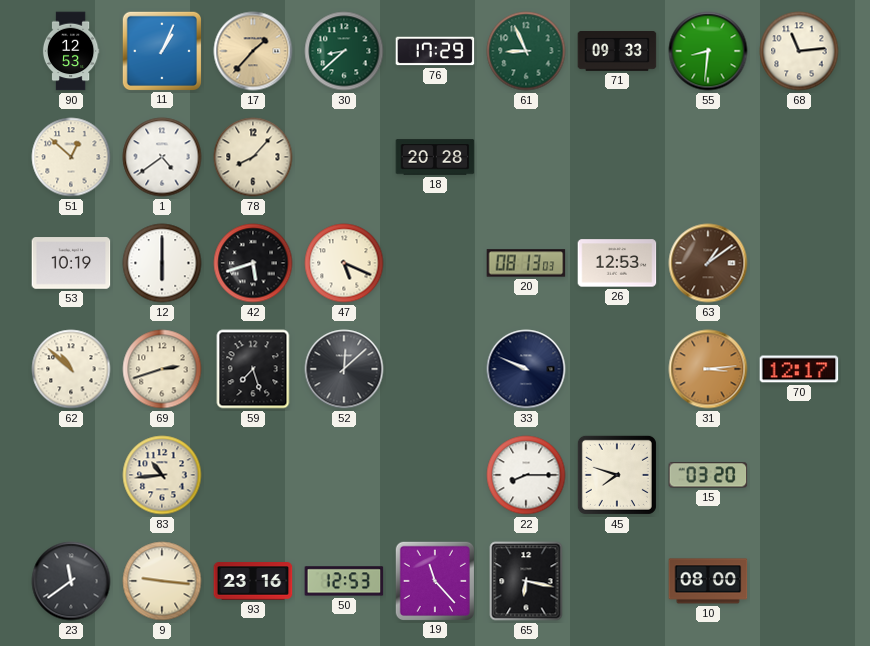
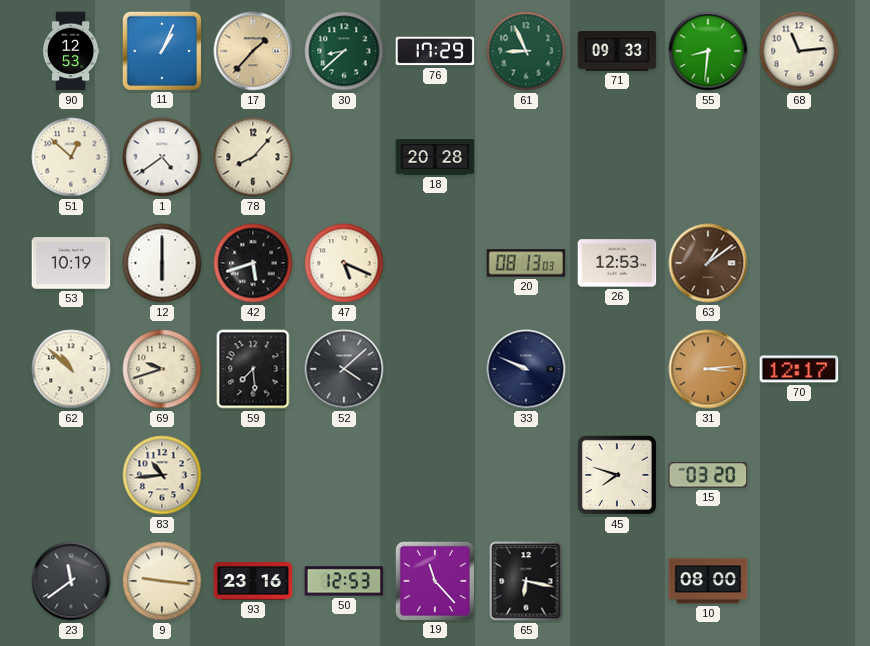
69: 2:42 -> 9:42
59: 7:27 -> 7:29
52: 12:08 -> 4:08
22: 8:15 -> none
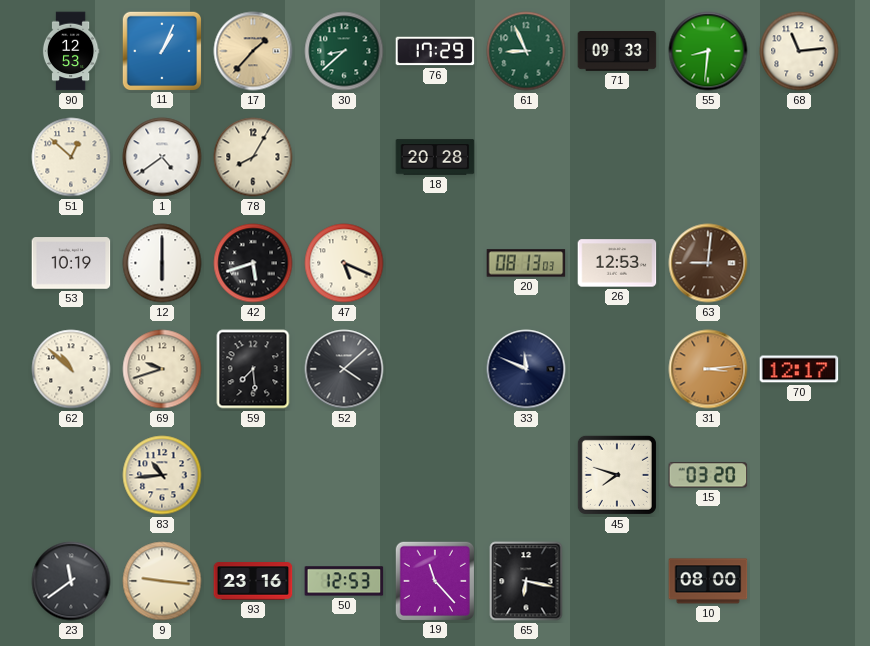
78: 8:07 -> 8:05
63: 1:09 -> 9:01
33: 9:49 -> 11:49
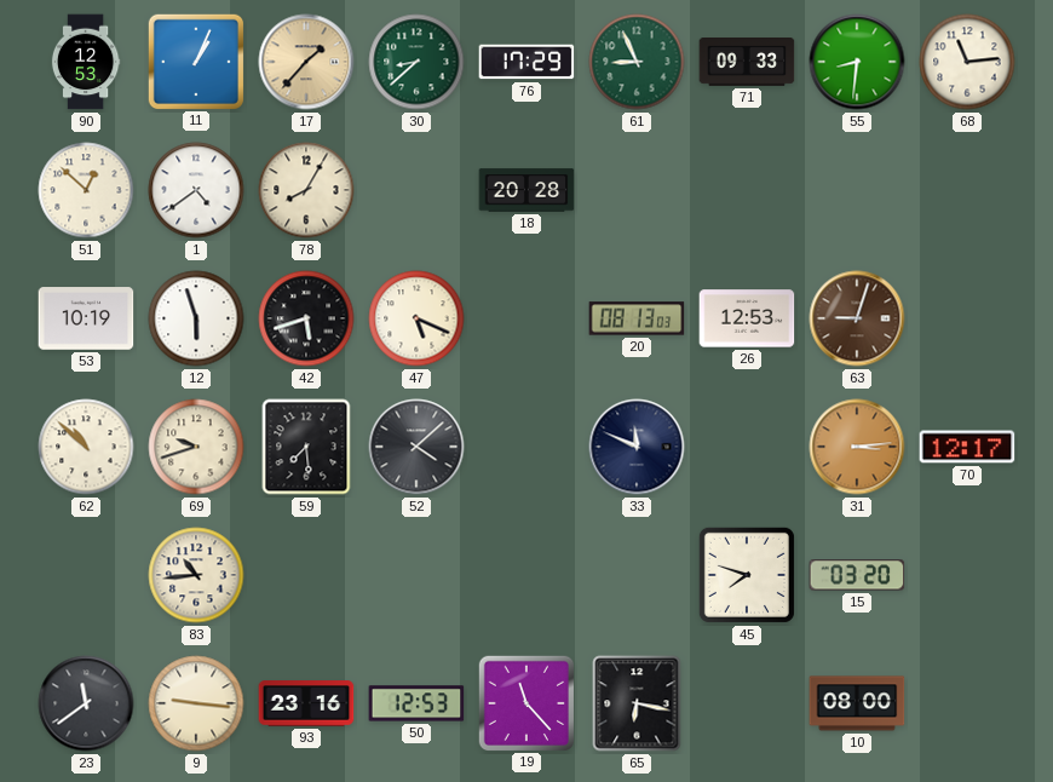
12: 6:00 -> 5:57
63: 9:01 -> 9:03
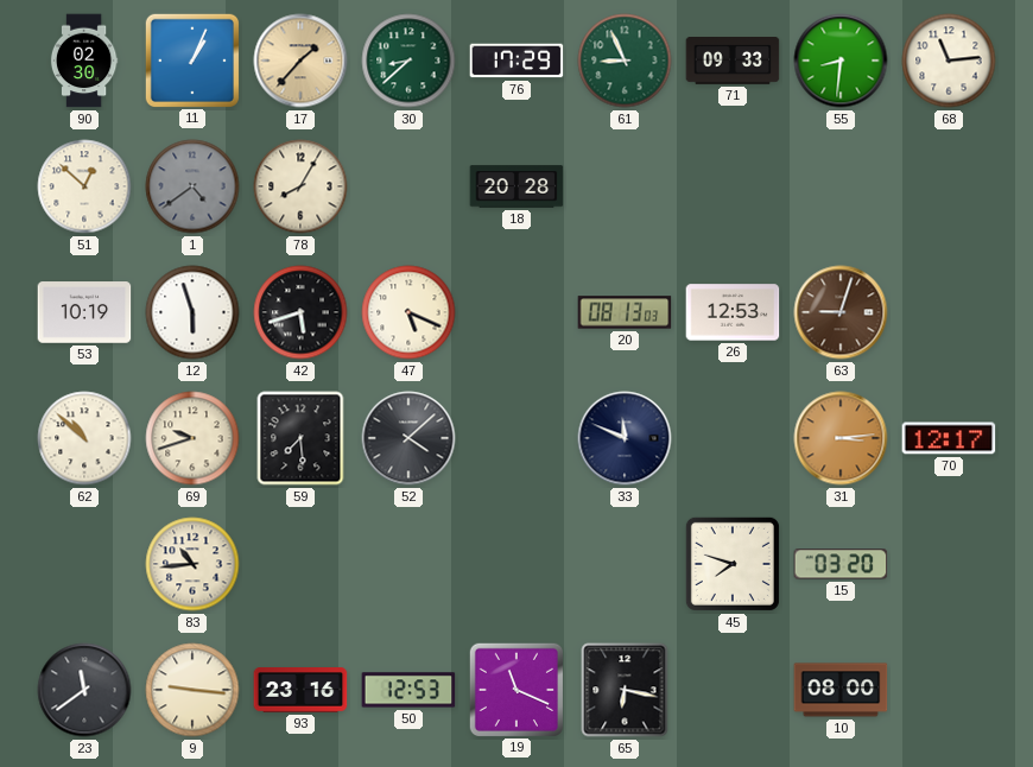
90: 12:53 -> 02:30
1 dial: white -> grey
19: 11:23 -> 11:19
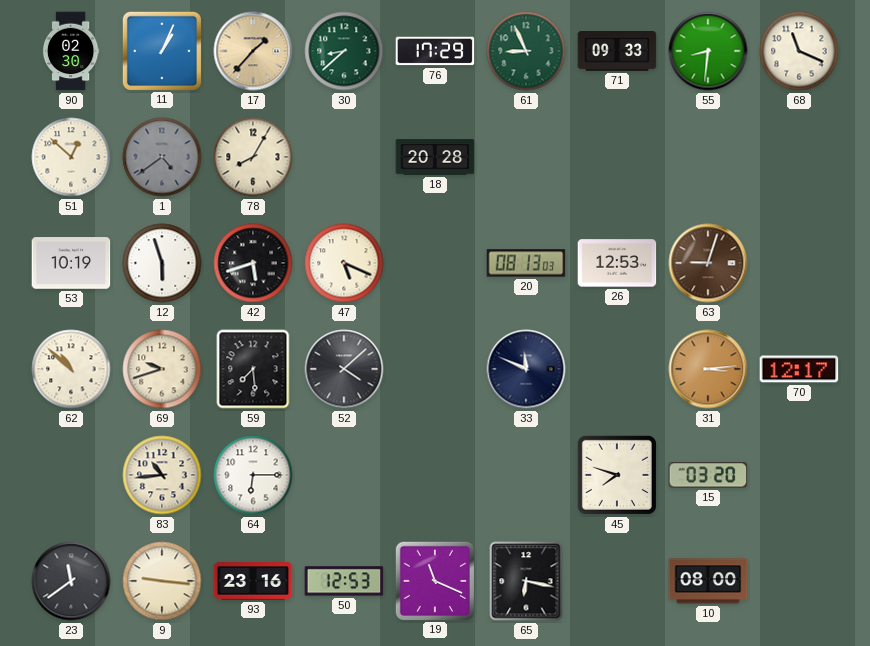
68: 11:14 -> 11:19
64: none -> 6:15
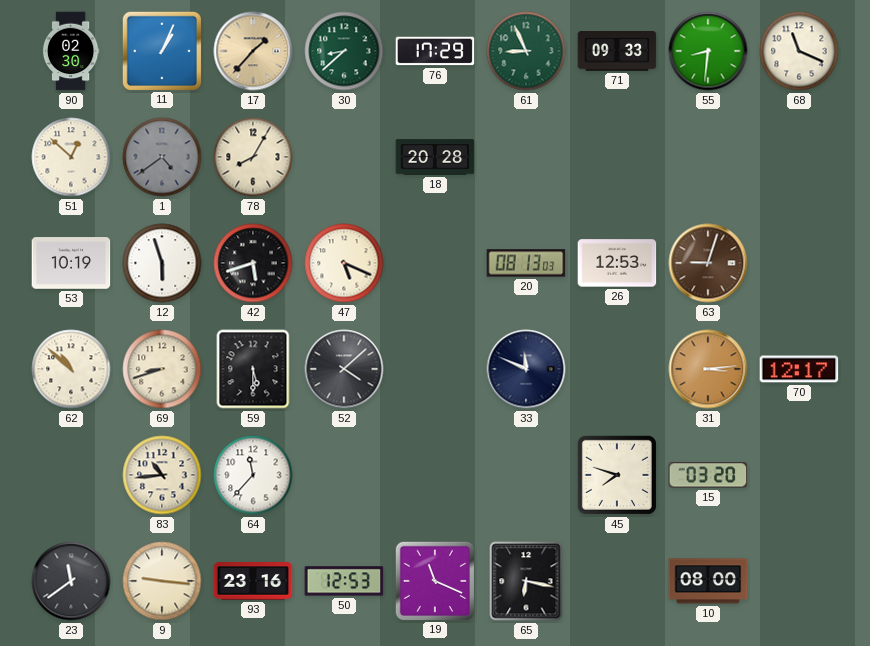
69: 9:42 -> 8:42
59: 7:29 -> 5:30
64: 6:15 -> 11:37
